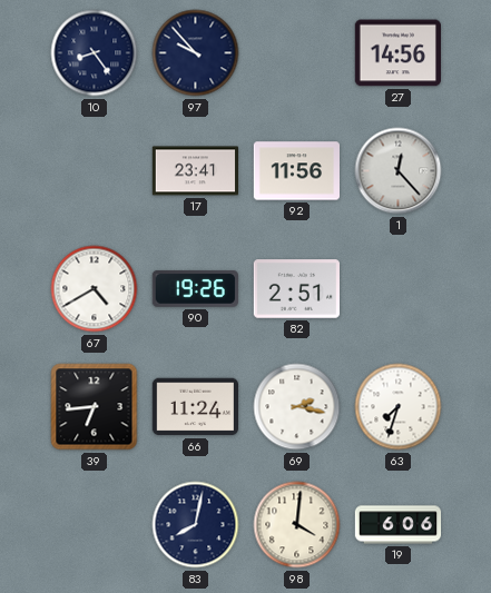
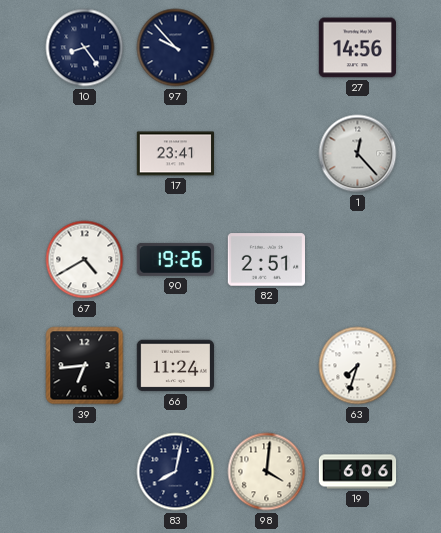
92: 11:56 -> none
69: 2:17 -> none
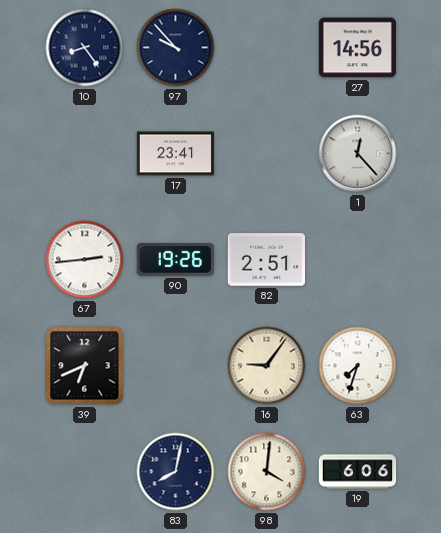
67: 4:40 -> 2:44
39: 6:44 -> 6:41
66: 11:24 -> none
16: none -> 9:06
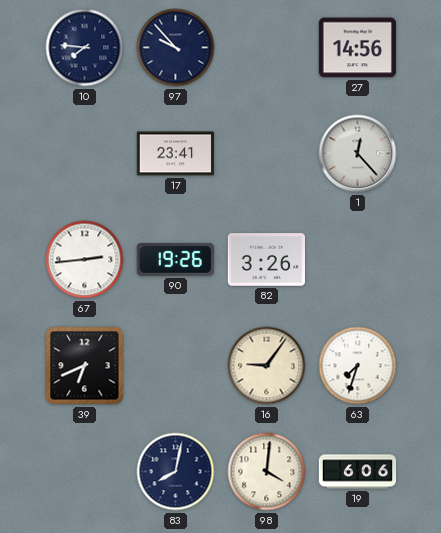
10: 8:24 -> 7:46
82: 2:51 -> 3:26
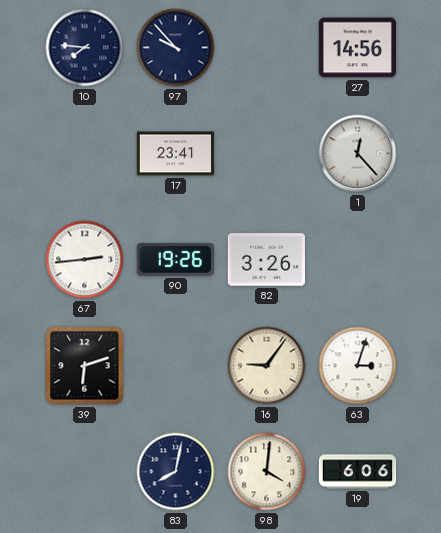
39: 6:41 -> 6:12
63: 7:33 -> 3:03
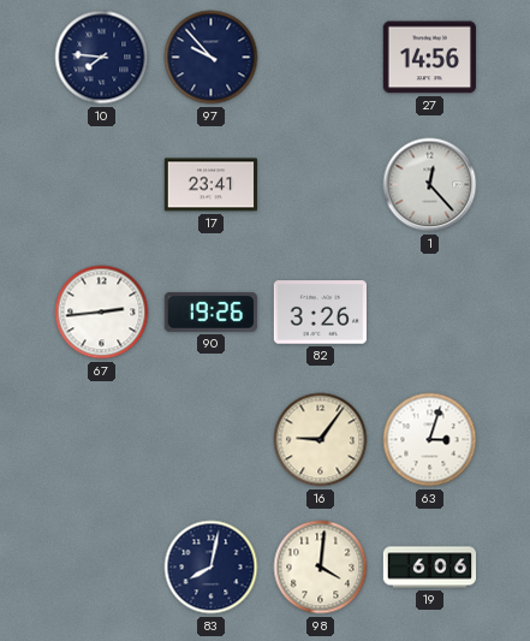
39: 6:12 -> none
